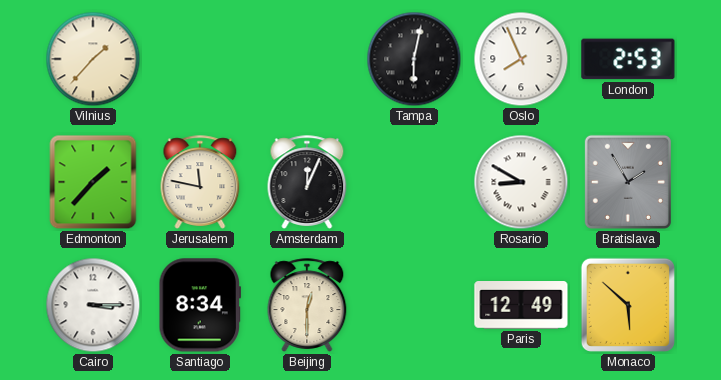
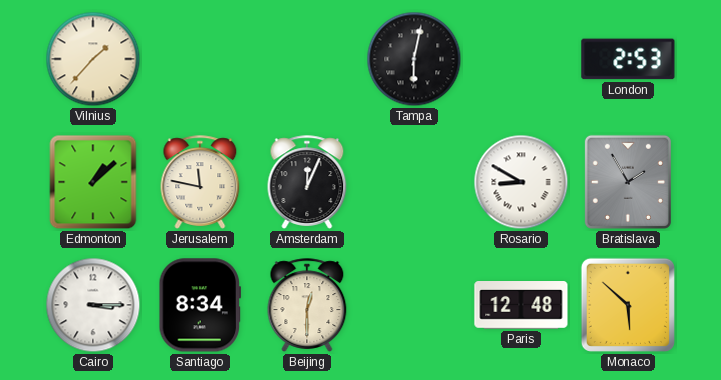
Oslo: 7:56 -> none
Edmonton: 1:37 -> 1:08
Paris: 12:49 -> 12:48
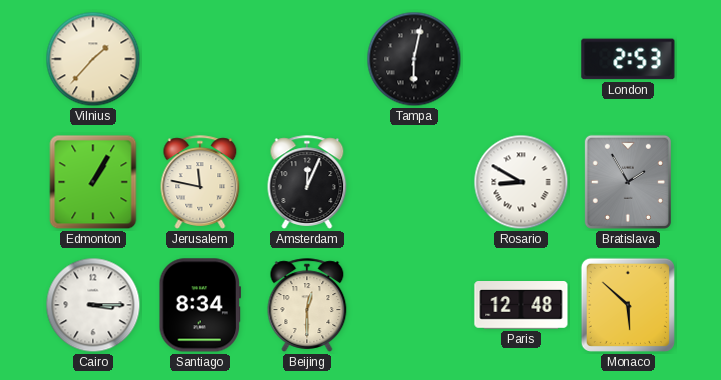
Edmonton: 1:08 -> 1:05
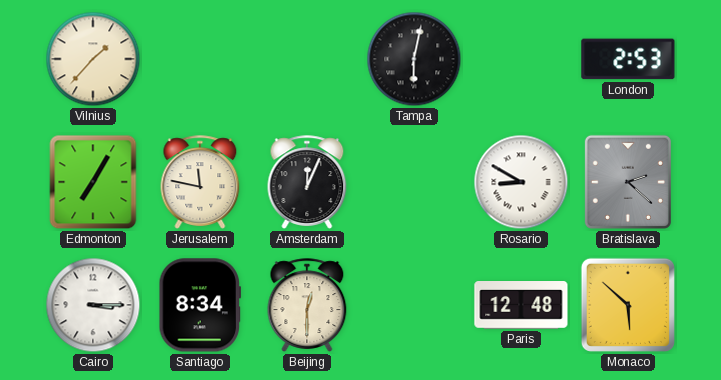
Edmonton: 1:05 -> 7:05
Bratislava: 1:55 -> 2:22
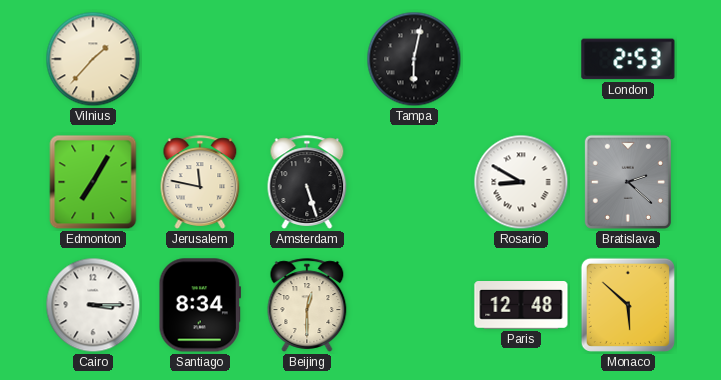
Amsterdam: 12:04 -> 5:27
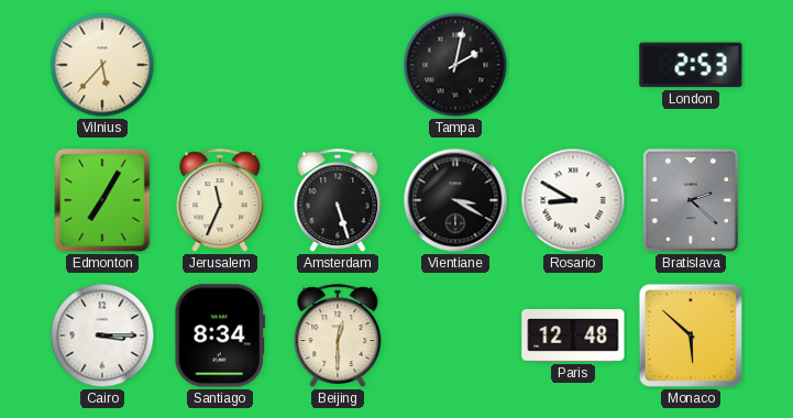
Vilnius: 1:37 -> 5:37
Tampa: 6:02 -> 2:02
Jerusalem: 11:47 -> 11:34
Vientiane: none -> 3:20
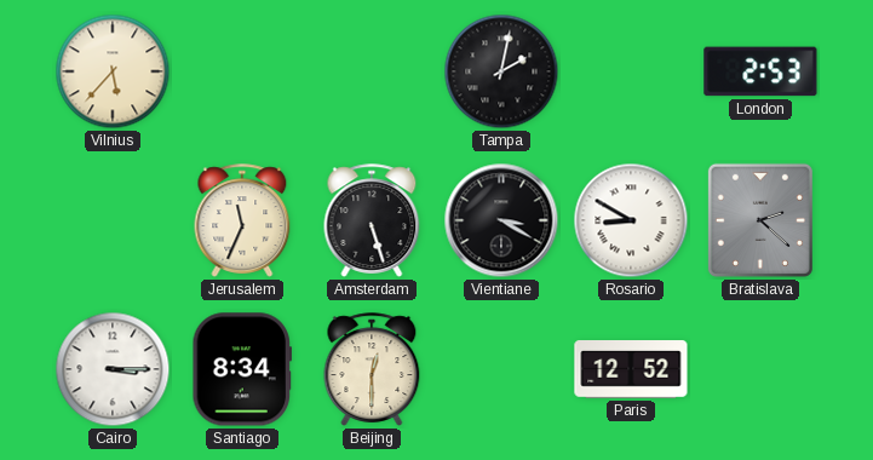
Edmonton: 7:05 -> none
Paris: 12:48 -> 12:52
Monaco: 5:52 -> none
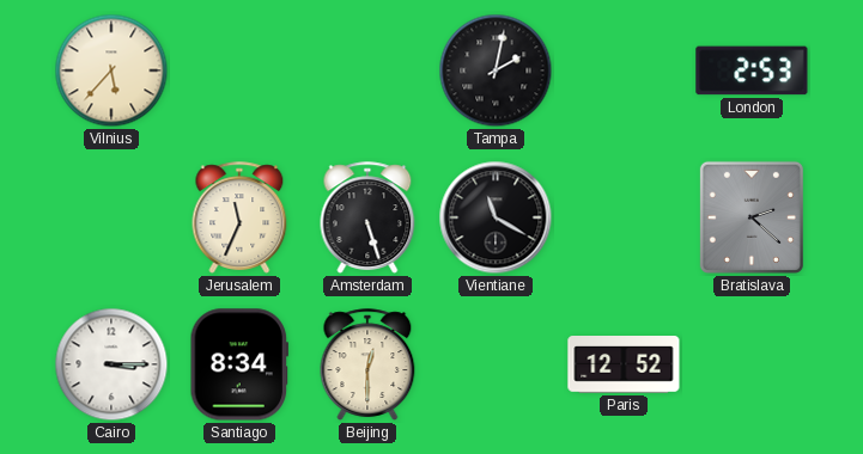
Vientiane: 3:20 -> 11:20
Rosario: 8:50 -> none
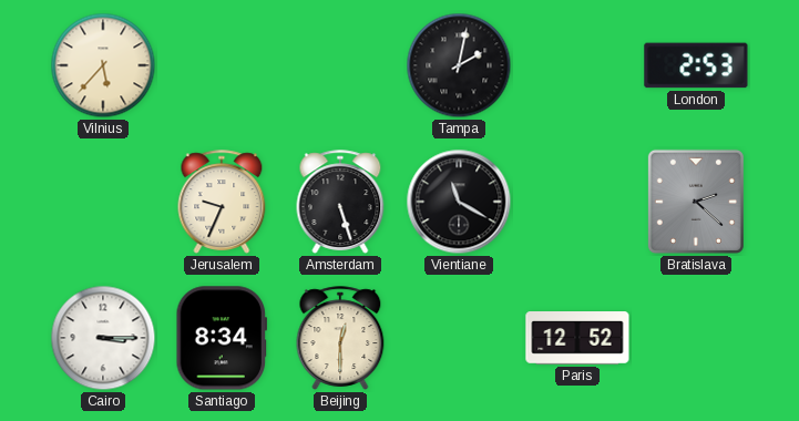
Jerusalem: 11:34 -> 9:34
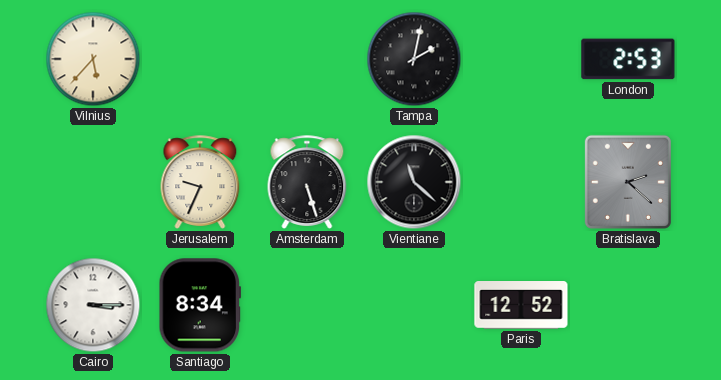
Vientiane: 11:20 -> 11:22
Beijing: 12:30 -> none
